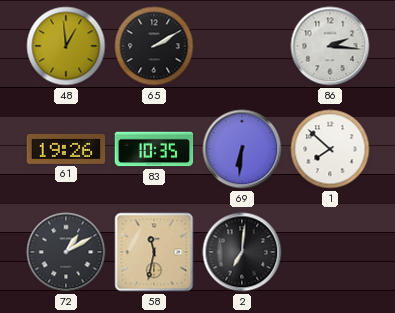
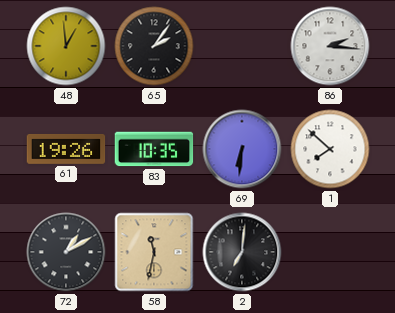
65: 2:10 -> 2:06
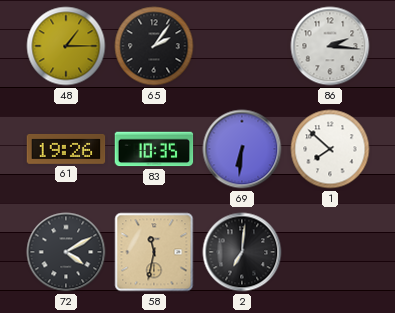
48: 12:59 -> 1:15
72: 1:10 -> 4:10
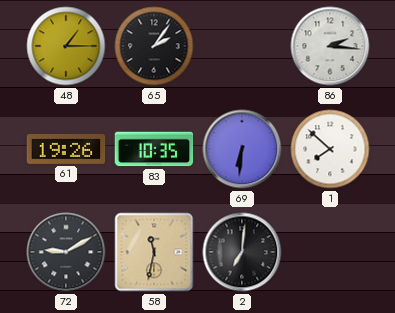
72: 4:10 -> 9:10
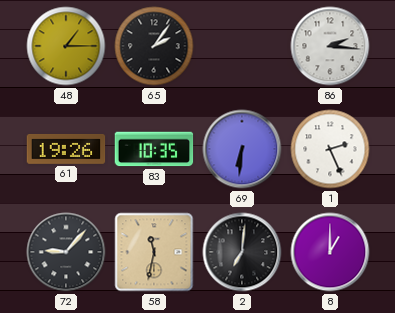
1: 7:52 -> 2:26
72: 9:10 -> 9:07
8: none -> 1:00
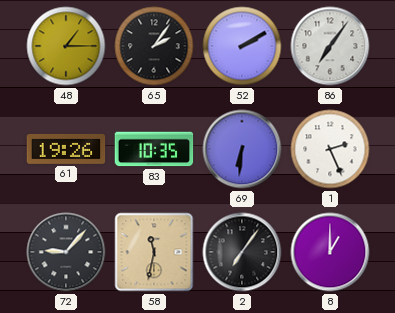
52: none -> 2:10
86: 2:16 -> 7:06
2: 7:01 -> 7:06
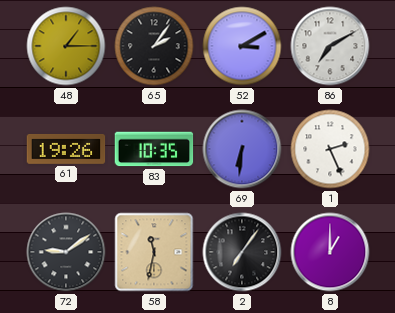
52: 2:10 -> 3:10
86: 7:06 -> 7:10
72: 9:07 -> 9:09
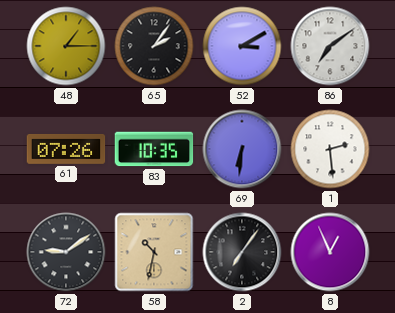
86: 7:10 -> 7:09
61: 19:26 -> 07:26
1: 2:26 -> 2:29
58: 11:32 -> 10:32
8: 1:00 -> 12:56
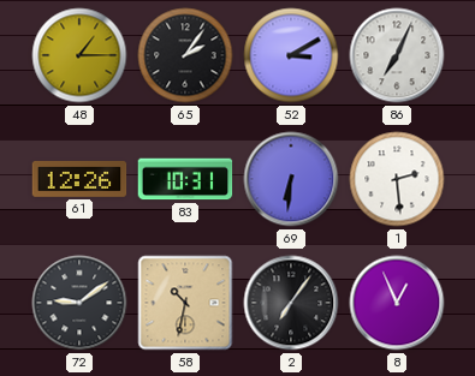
86: 7:09 -> 7:04
61: 07:26 -> 12:26
83: 10:35 -> 10:31
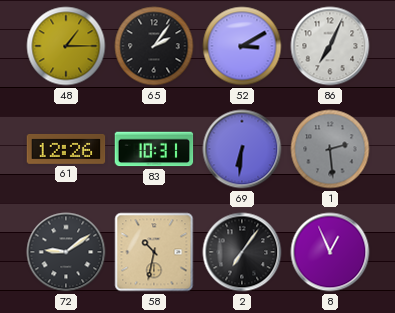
1 dial: white -> grey
